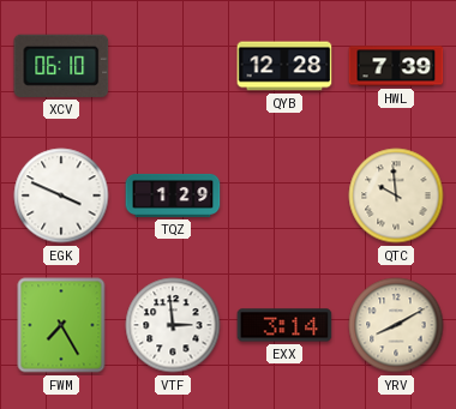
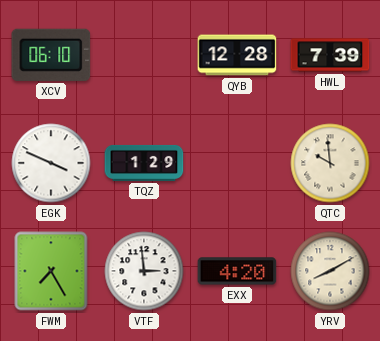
EXX: 3:14 -> 4:20
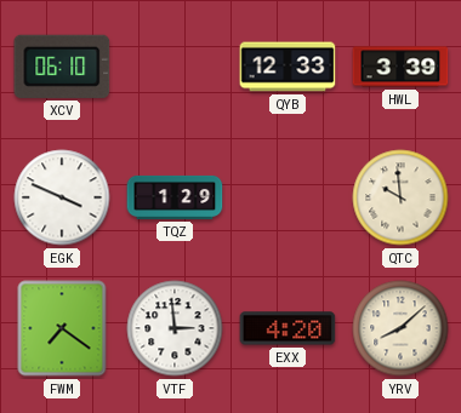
QYB: 12:28 -> 12:33
HWL: 7:39 -> 3:39
FWM: 7:25 -> 7:21
YRV: 8:10 -> 8:08
